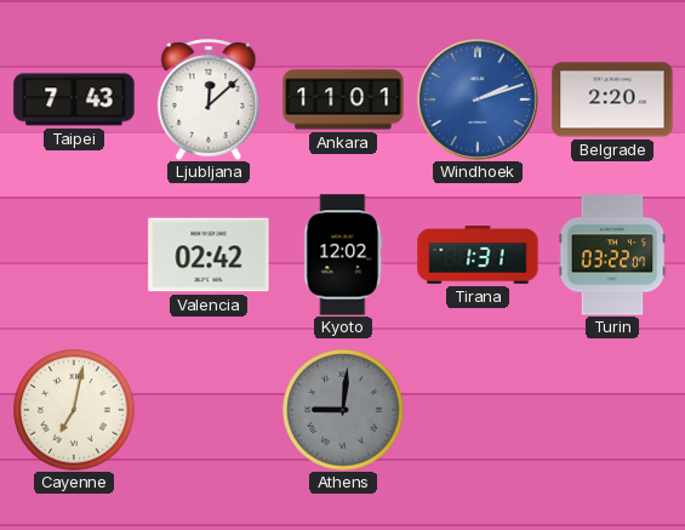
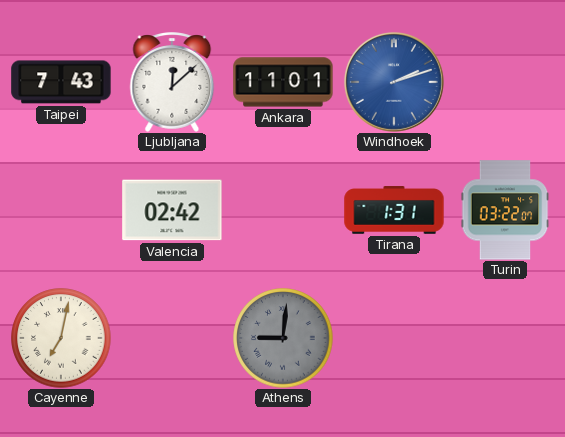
Belgrade: 2:20 -> none
Kyoto: 12:02 -> none
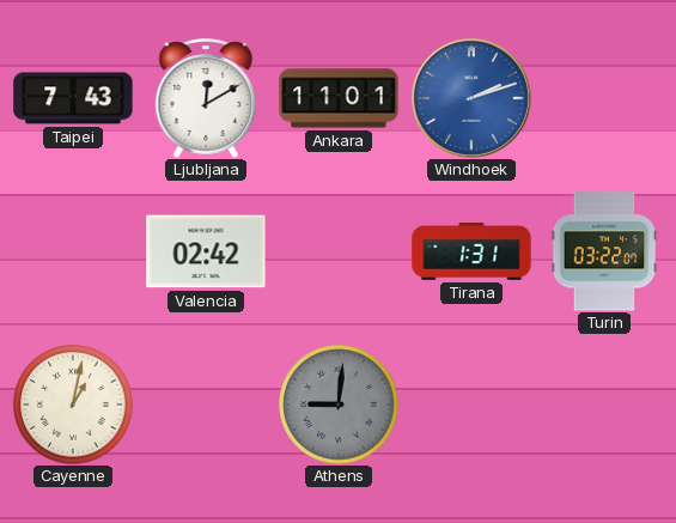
Ljubljana: 12:08 -> 12:10
Cayenne: 7:02 -> 1:02
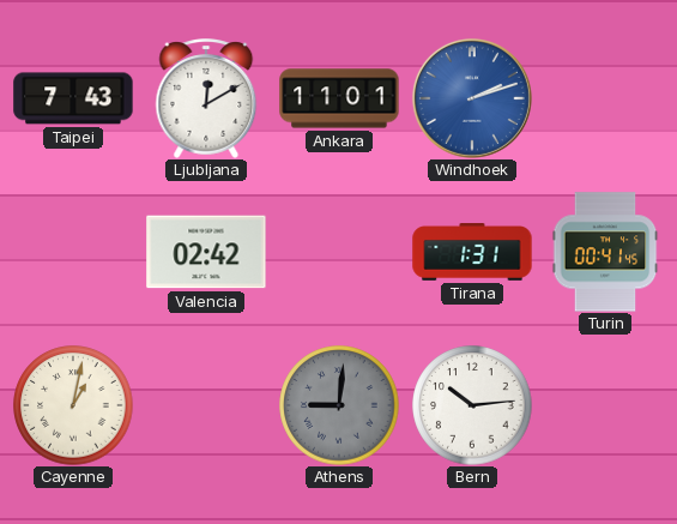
Turin: 03:22 -> 00:41
Bern: none -> 10:14
